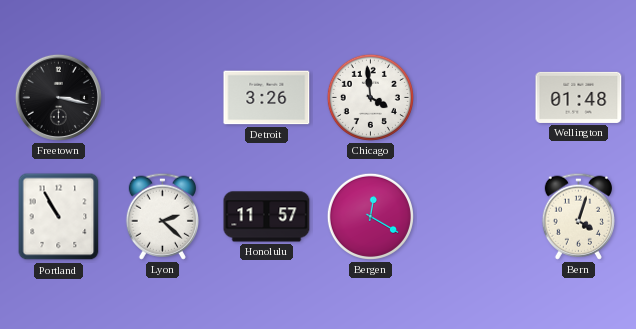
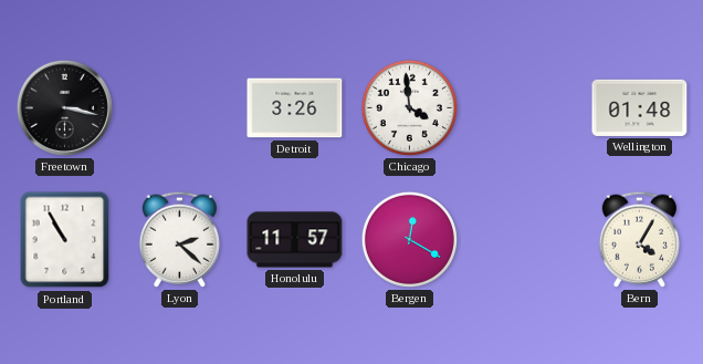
Bern: 4:03 -> 4:05
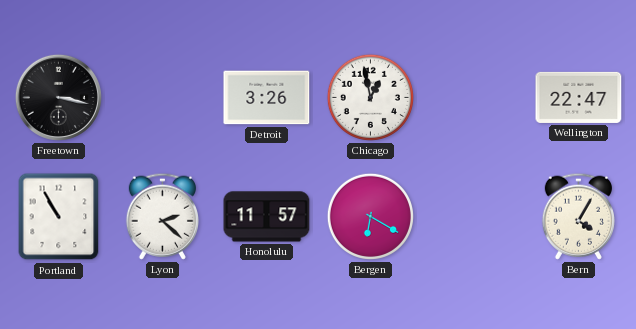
Chicago: 3:59 -> 12:58
Wellington: 01:48 -> 22:47
Bergen: 12:20 -> 6:20
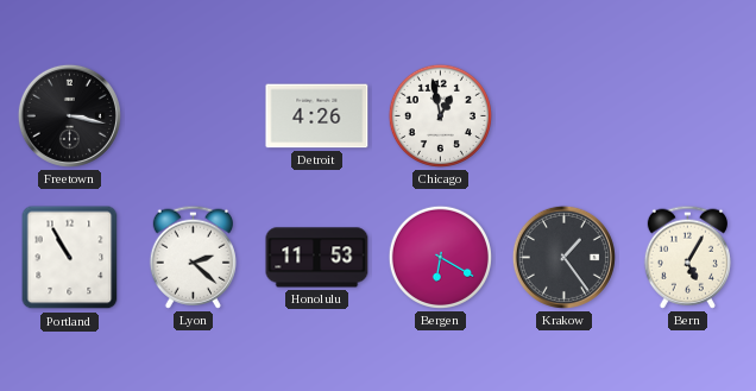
Detroit: 3:26 -> 4:26
Wellington: 22:47 -> none
Honolulu: 11:57 -> 11:53
Krakow: none -> 1:24
Bern: 4:05 -> 5:05
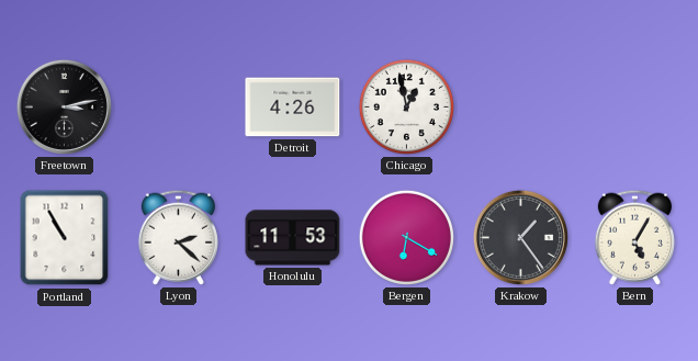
Freetown: 3:17 -> 3:13
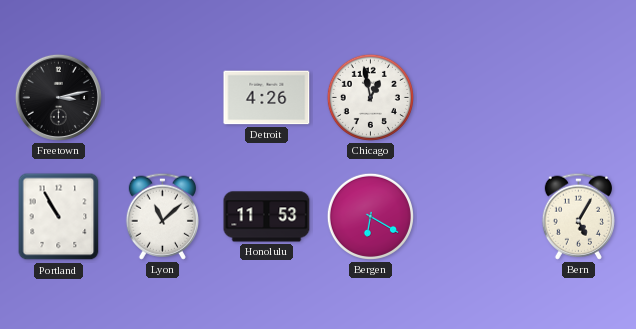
Lyon: 2:22 -> 11:08
Krakow: 1:24 -> none
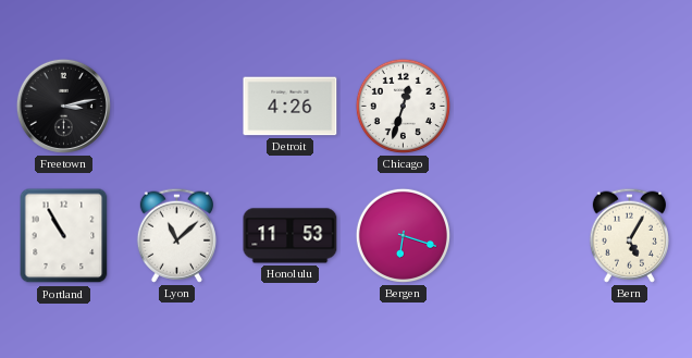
Chicago: 12:58 -> 12:33
Bergen: 6:20 -> 6:18
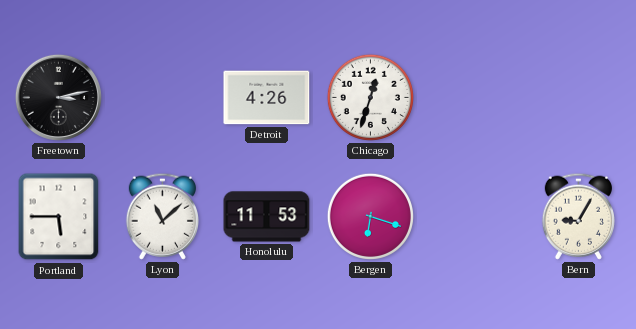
Portland: 10:55 -> 5:45
Bern: 5:05 -> 9:05
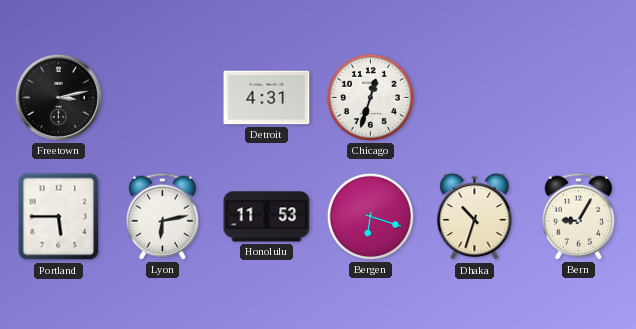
Detroit: 4:26 -> 4:31
Lyon: 11:08 -> 6:13
Dhaka: none -> 10:33
